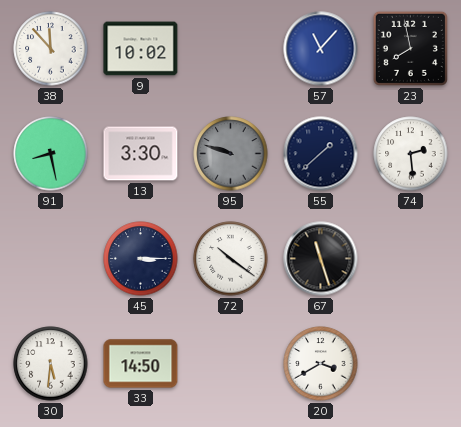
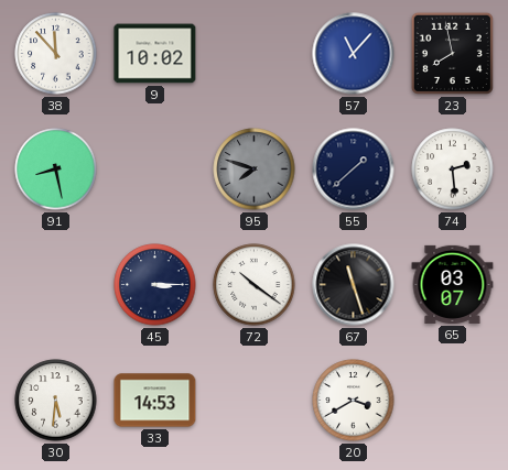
13: 3:30 -> none
95: 9:48 -> 7:48
65: none -> 03:07
33: 14:50 -> 14:53
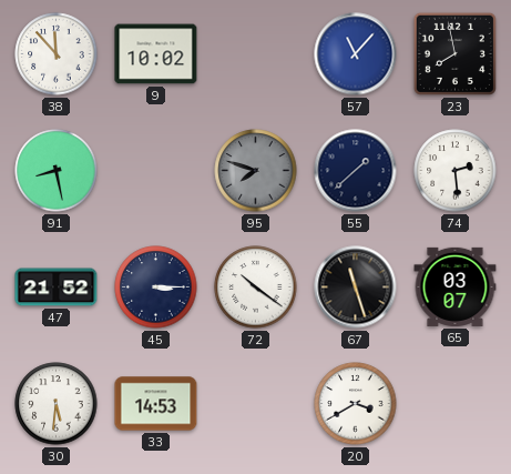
47: none -> 21:52
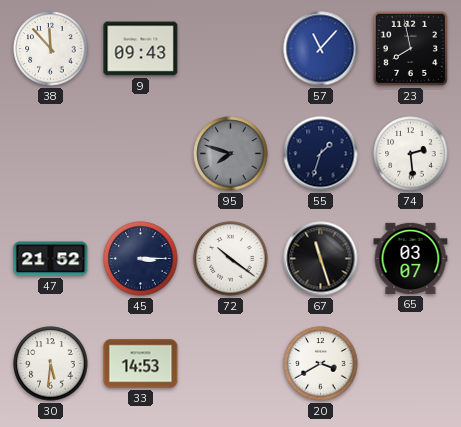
9: 10:02 -> 09:43
91: 8:28 -> none
55: 1:38 -> 1:33
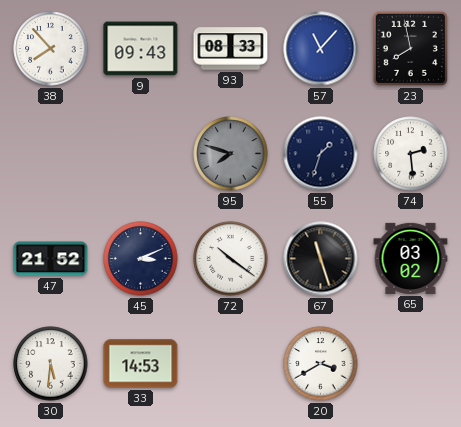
38: 11:53 -> 7:53
93: none -> 08:33
45: 3:15 -> 3:11
65: 03:07 -> 03:02
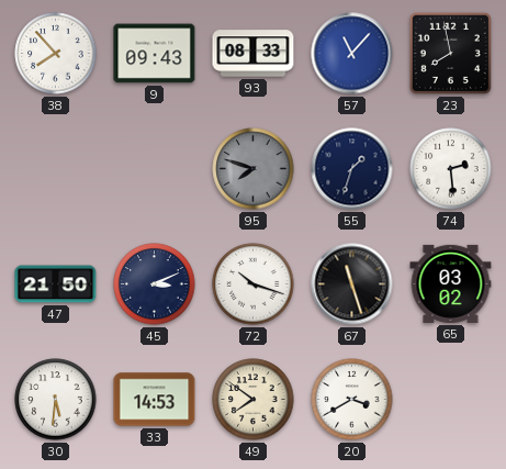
47: 21:52 -> 21:50
72: 10:21 -> 10:18
49: none -> 7:51
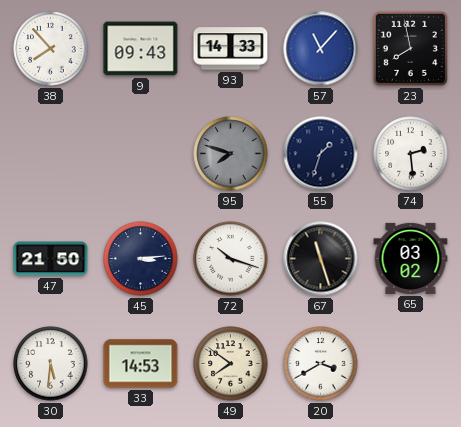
93: 08:33 -> 14:33
45: 3:11 -> 3:14
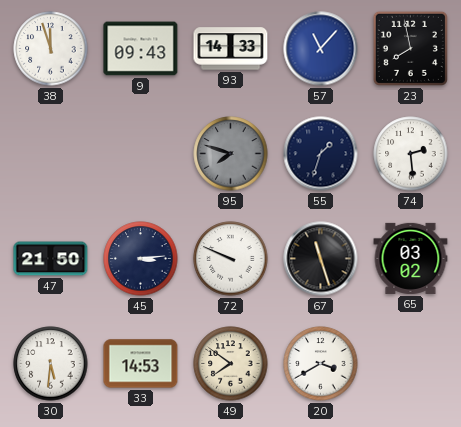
38: 7:53 -> 11:57
72: 10:18 -> 9:49
